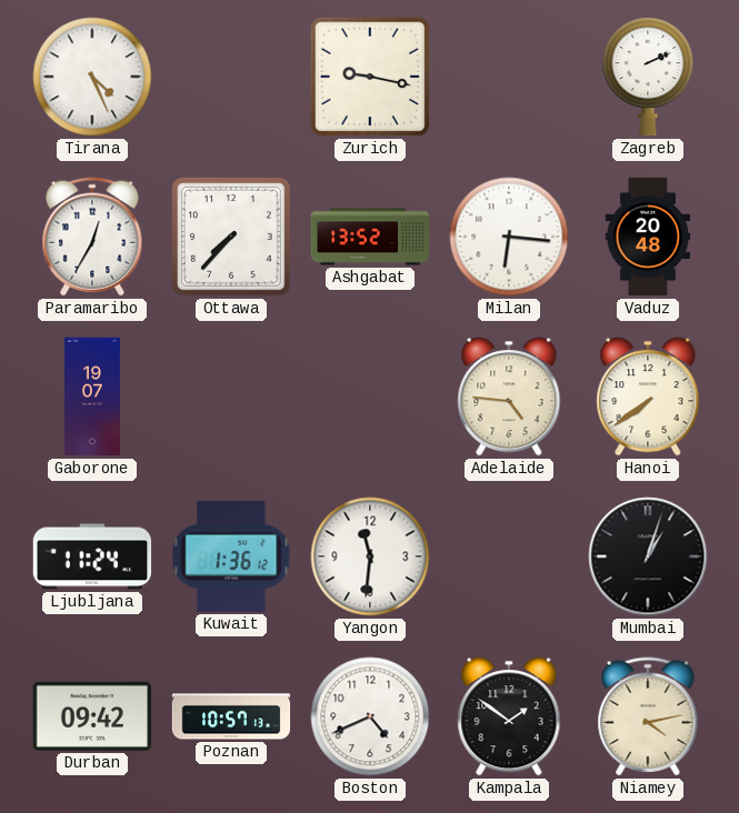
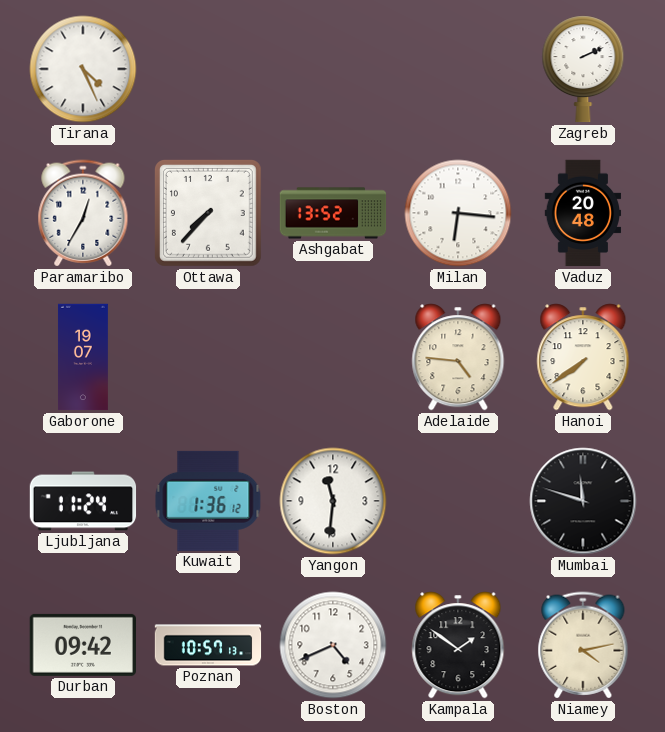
Zurich: 9:17 -> none
Mumbai: 1:03 -> 11:48
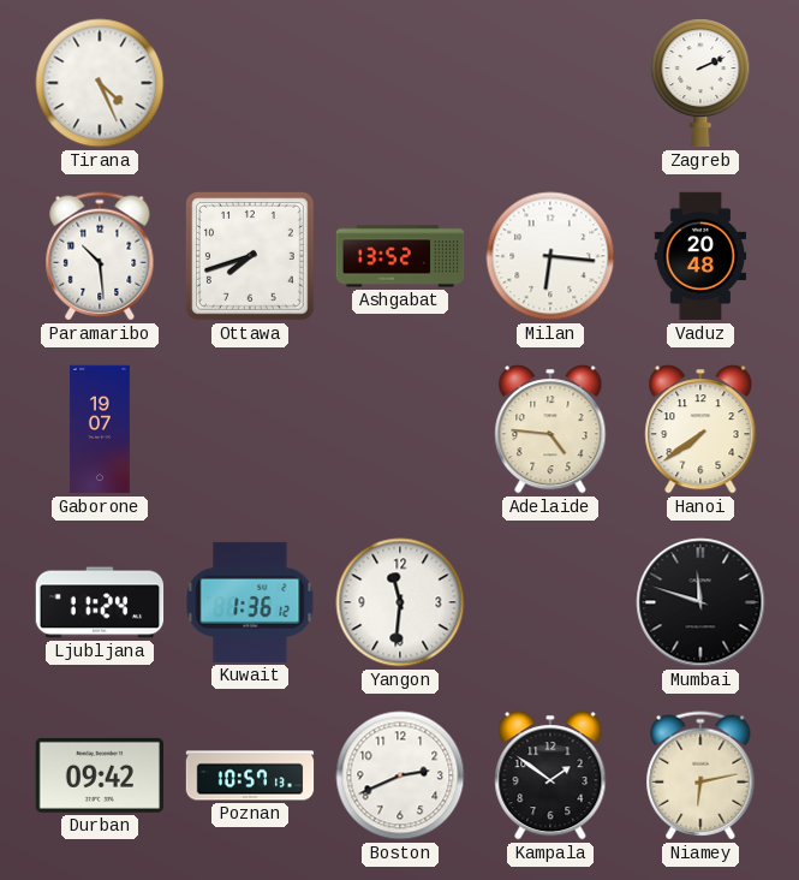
Paramaribo: 12:35 -> 10:29
Ottawa: 7:37 -> 7:42
Boston: 4:41 -> 2:41
Niamey: 4:13 -> 6:13
